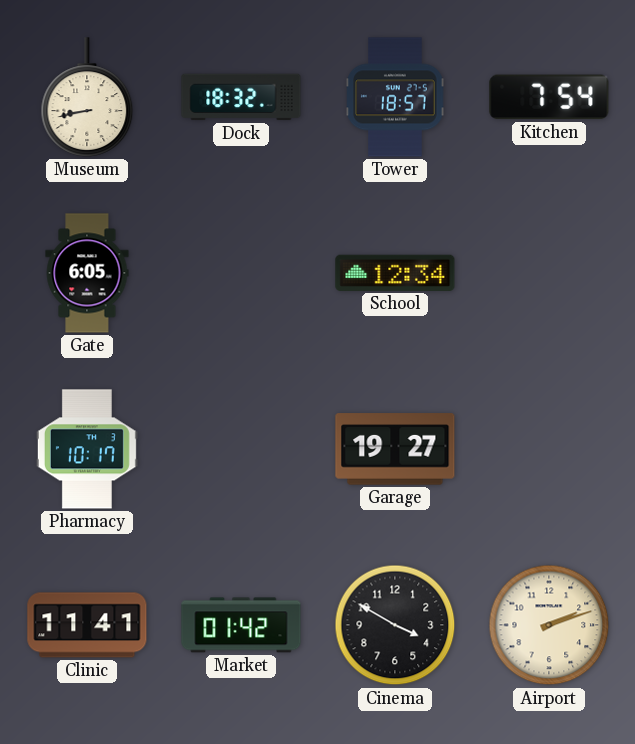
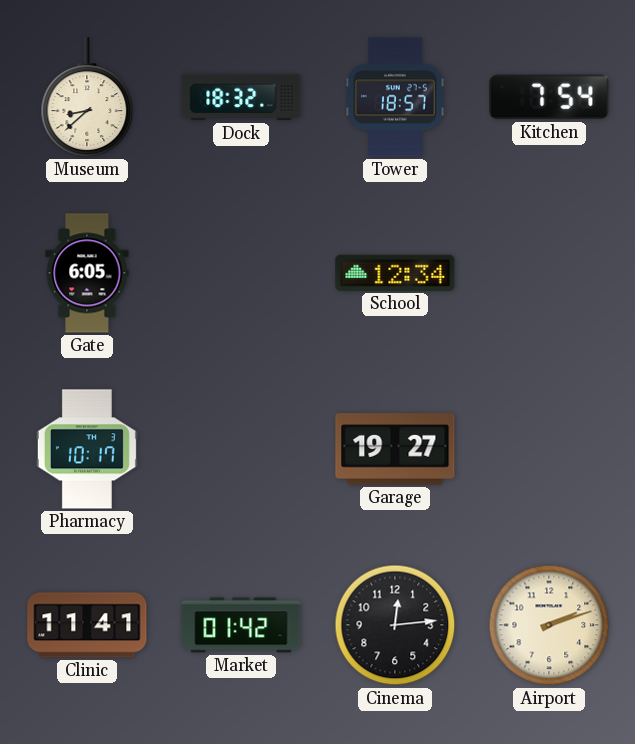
Museum: 8:43 -> 8:38
Cinema: 3:50 -> 12:14
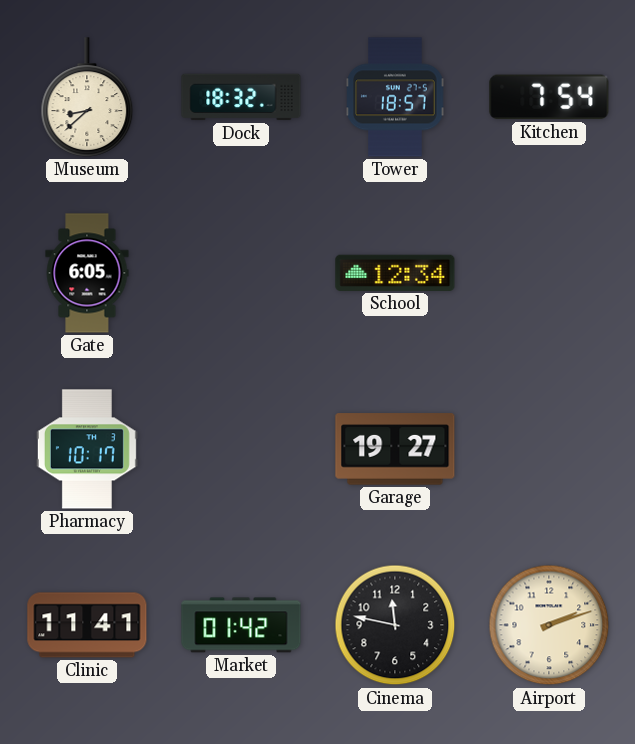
Cinema: 12:14 -> 11:47
